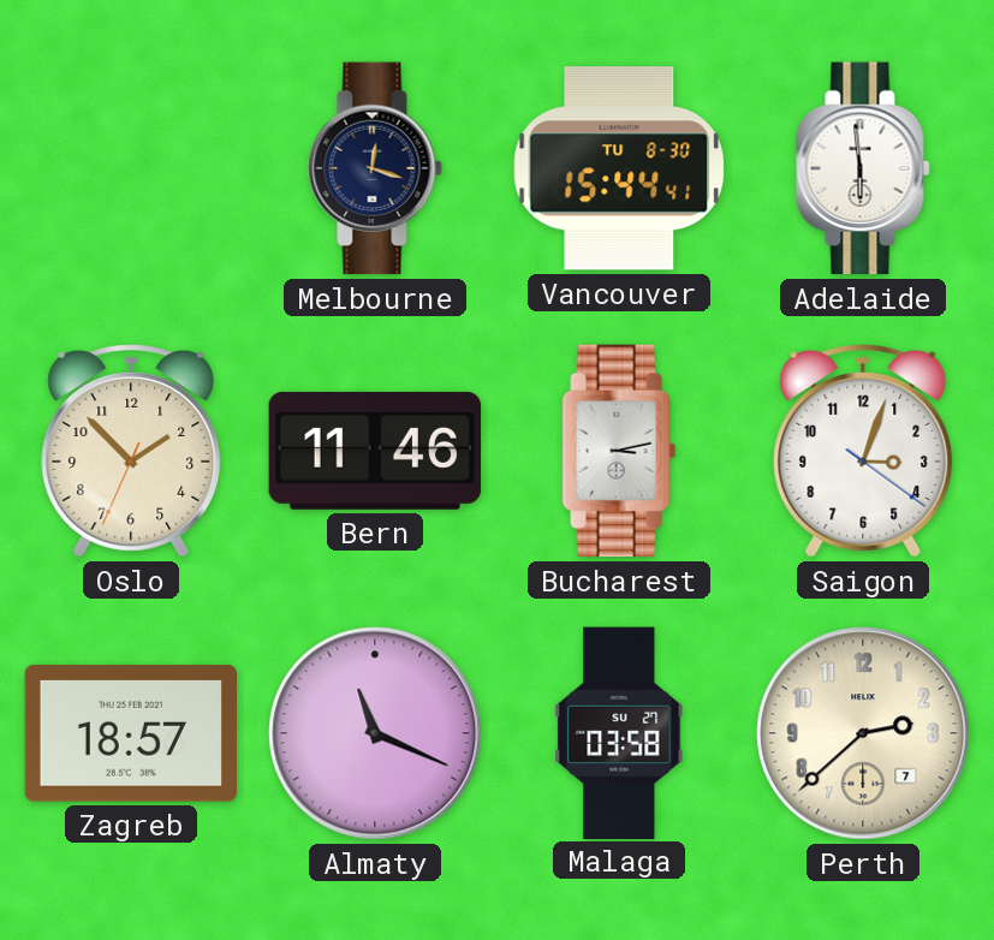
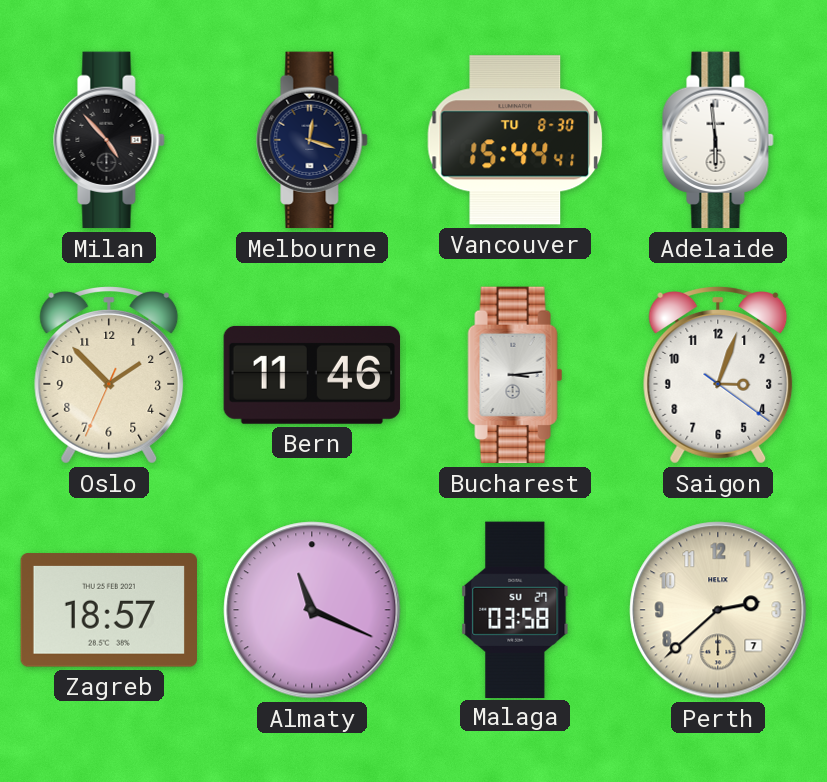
Milan: none -> 4:53
Bucharest: 3:13 -> 3:14
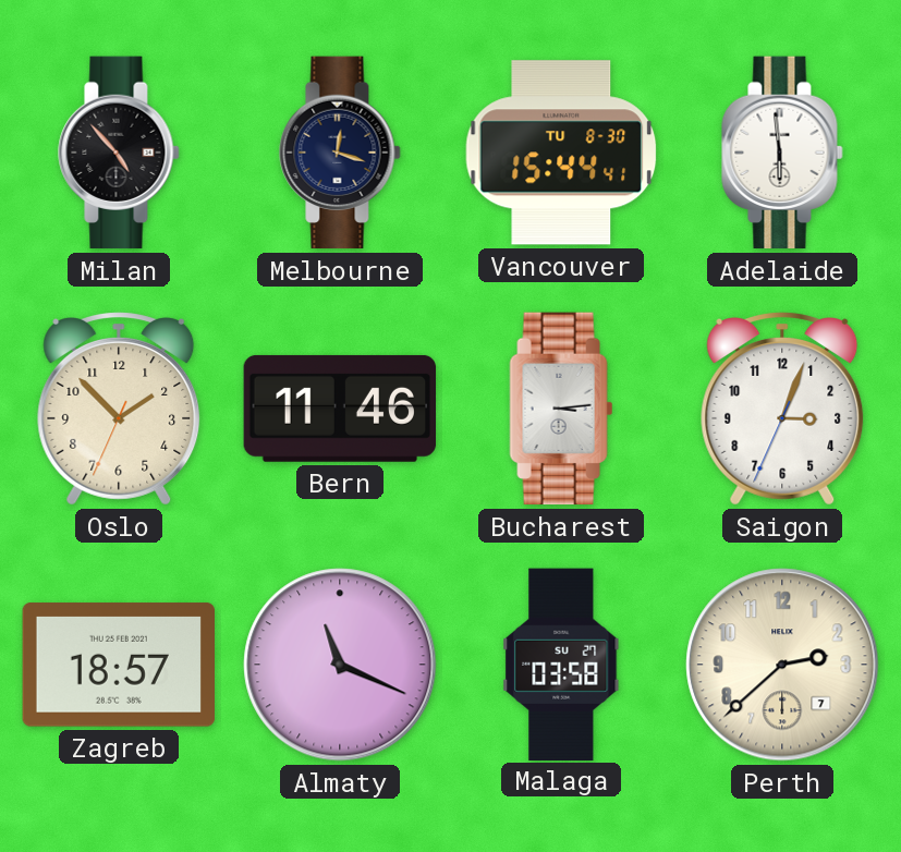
Saigon: 3:03:21 -> 3:03:34
